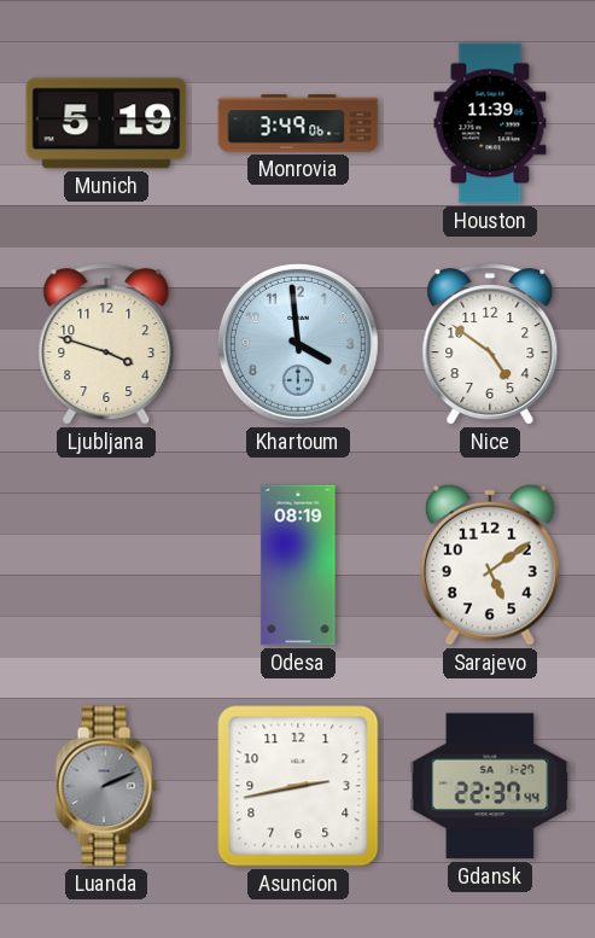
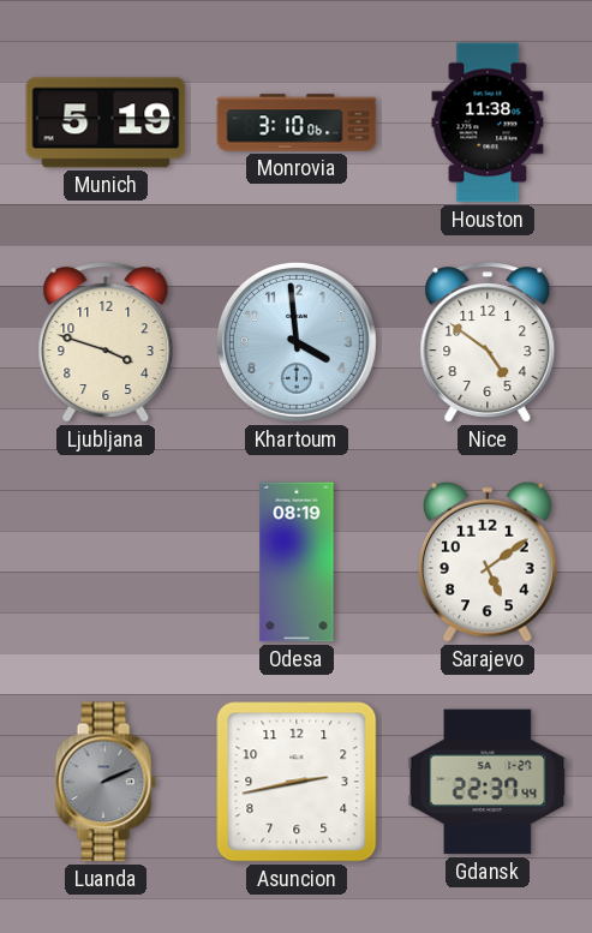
Monrovia: 3:49 -> 3:10
Houston: 11:39 -> 11:38
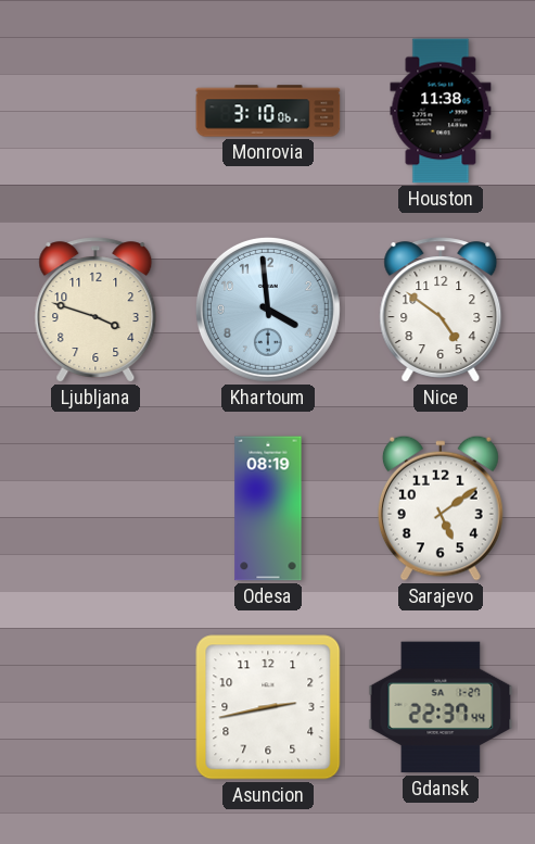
Munich: 5:19 -> none
Luanda: 2:11 -> none
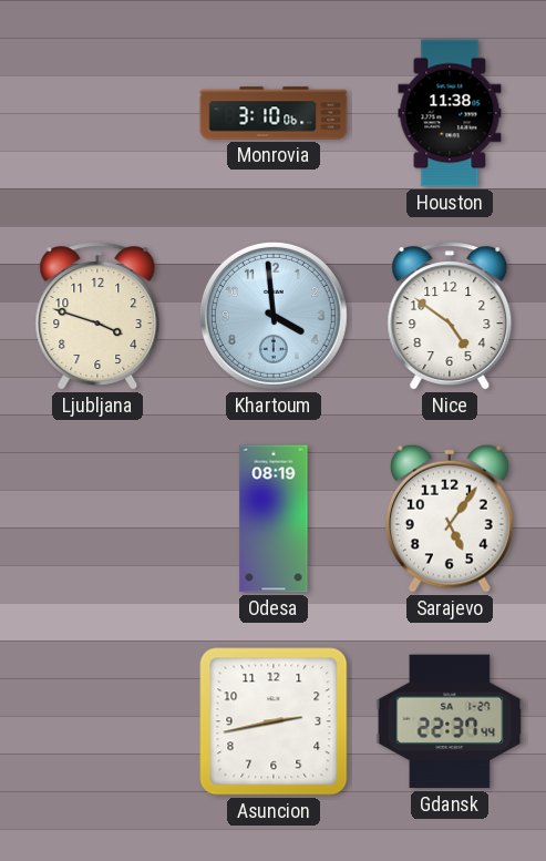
Sarajevo: 5:09 -> 5:06
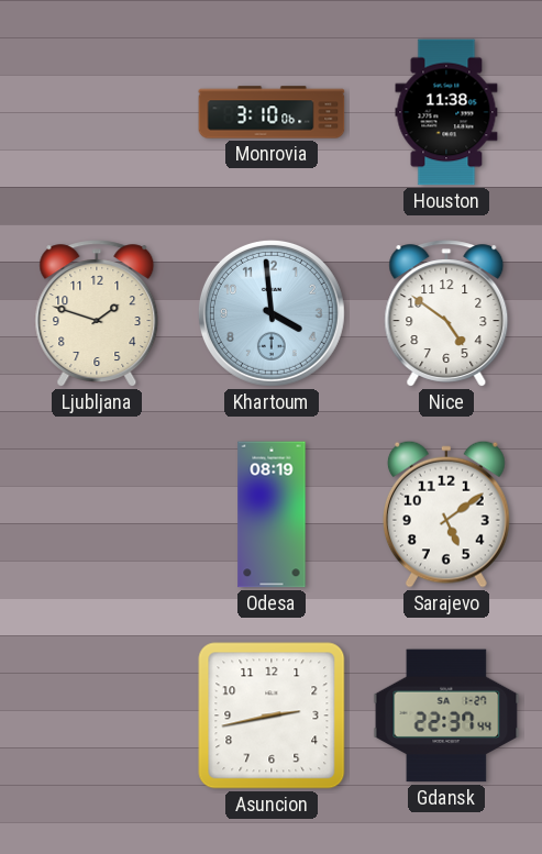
Ljubljana: 3:48 -> 1:48
Sarajevo: 5:06 -> 5:09
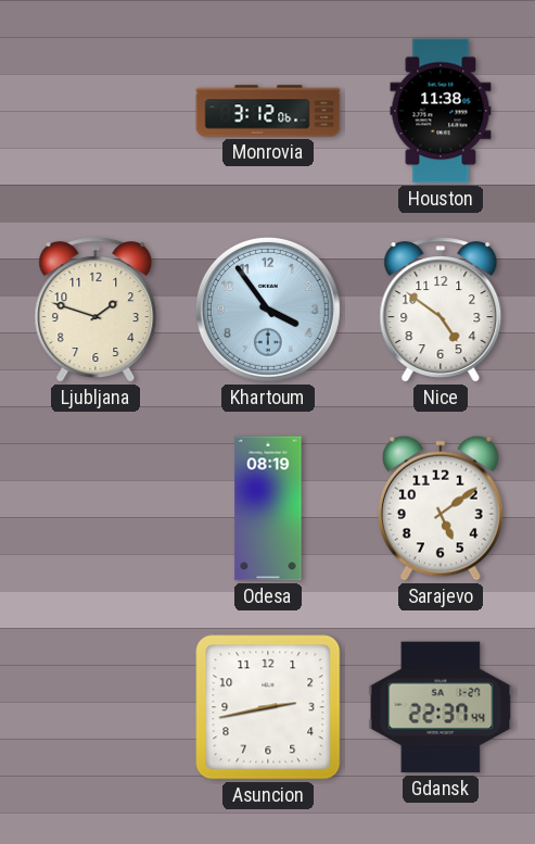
Monrovia: 3:10 -> 3:12
Khartoum: 3:59 -> 3:54
